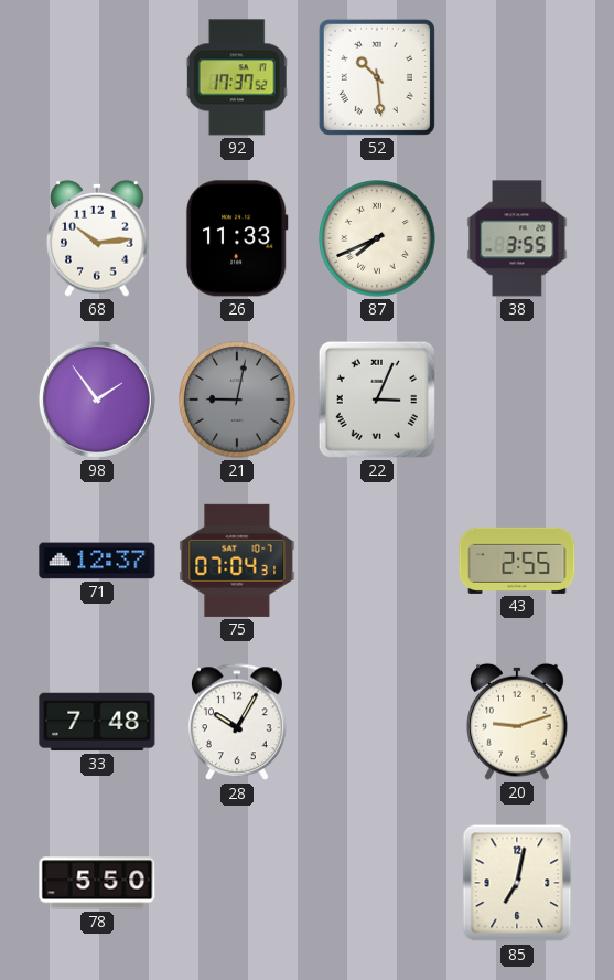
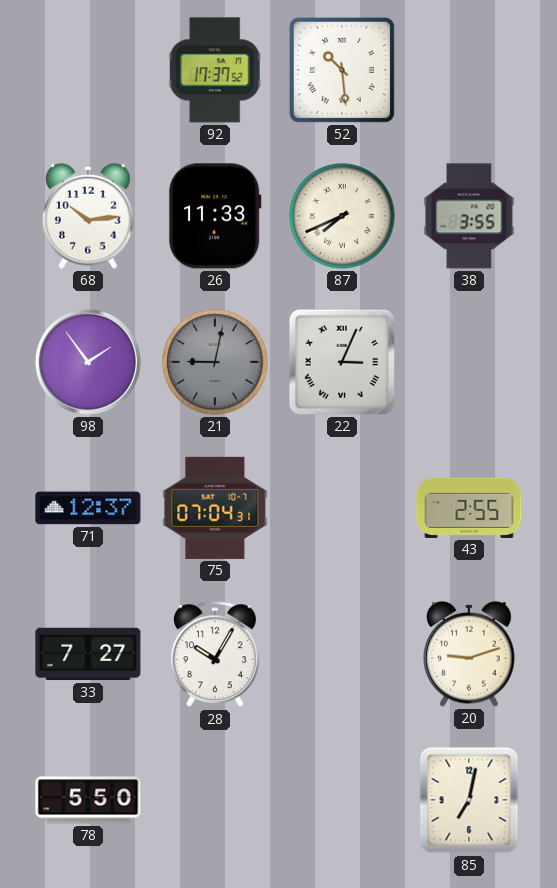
33: 7:48 -> 7:27
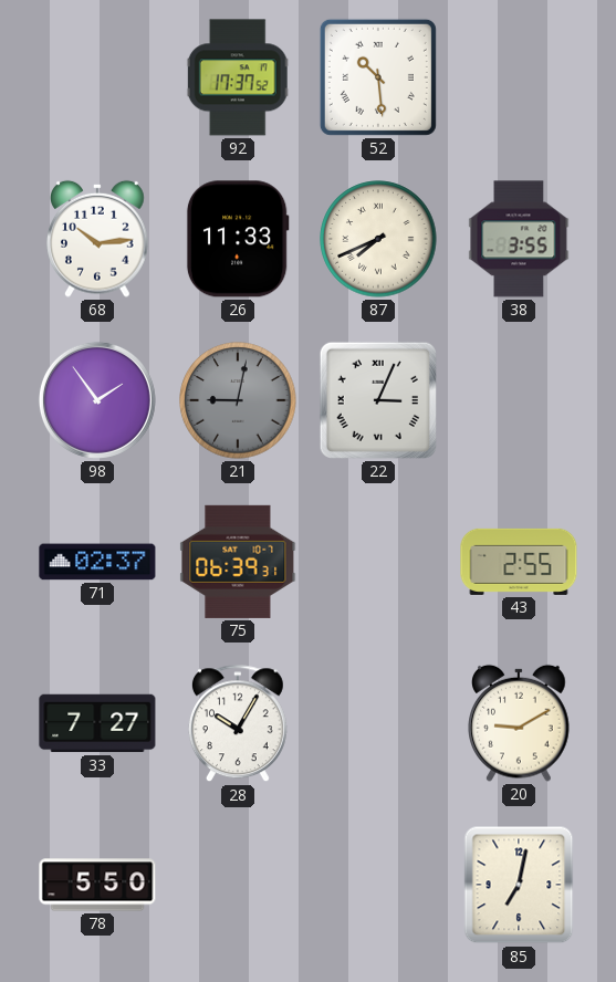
71: 12:37 -> 02:37
75: 07:04 -> 06:39
20: 9:12 -> 9:10
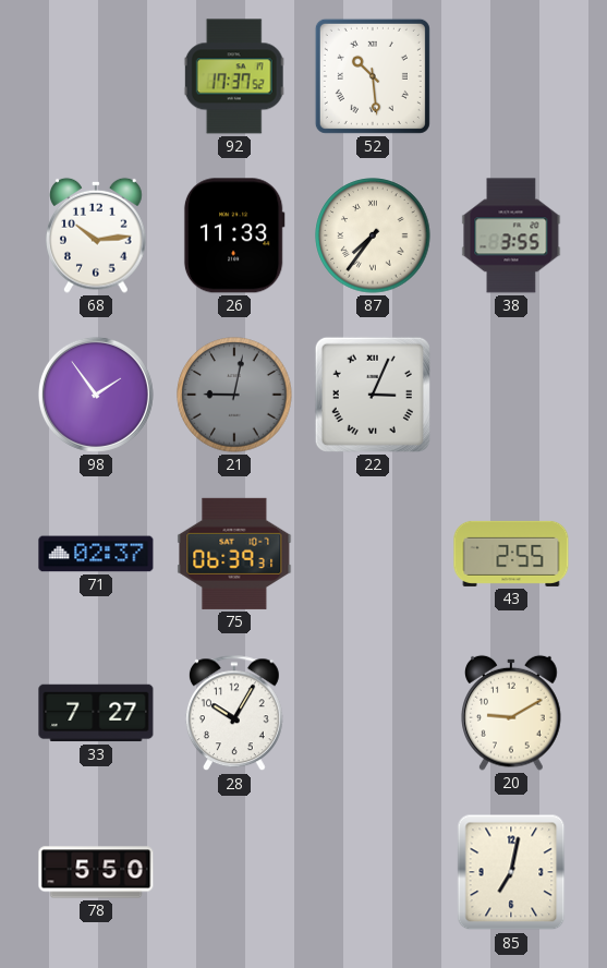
87: 7:41 -> 7:36
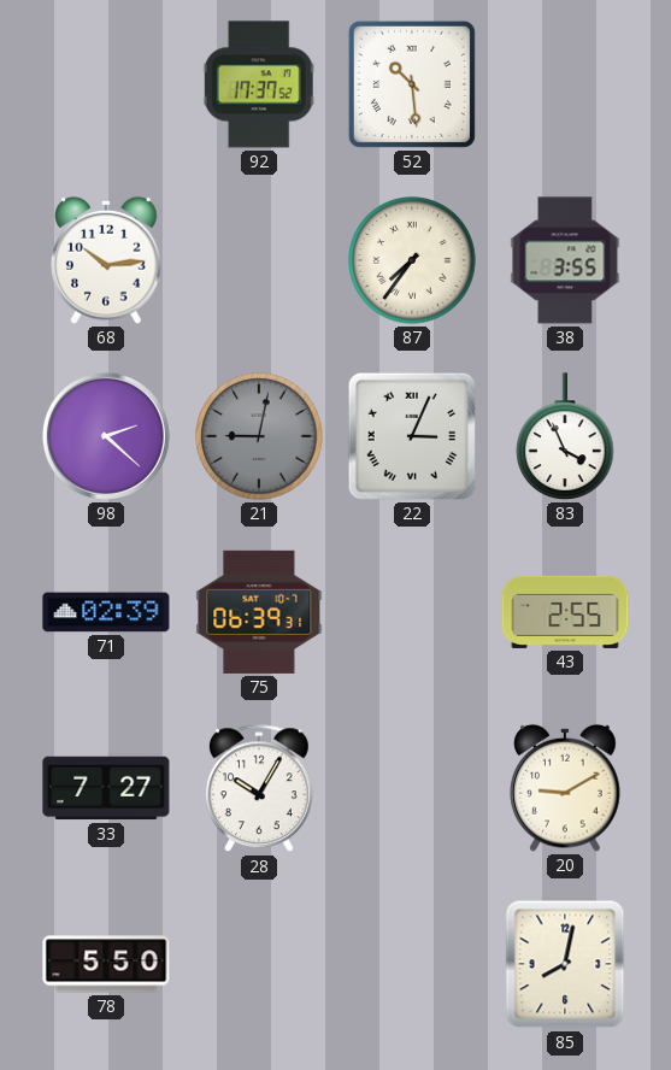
26: 11:33 -> none
98: 1:54 -> 2:22
83: none -> 3:56
71: 02:37 -> 02:39
85: 7:02 -> 8:02
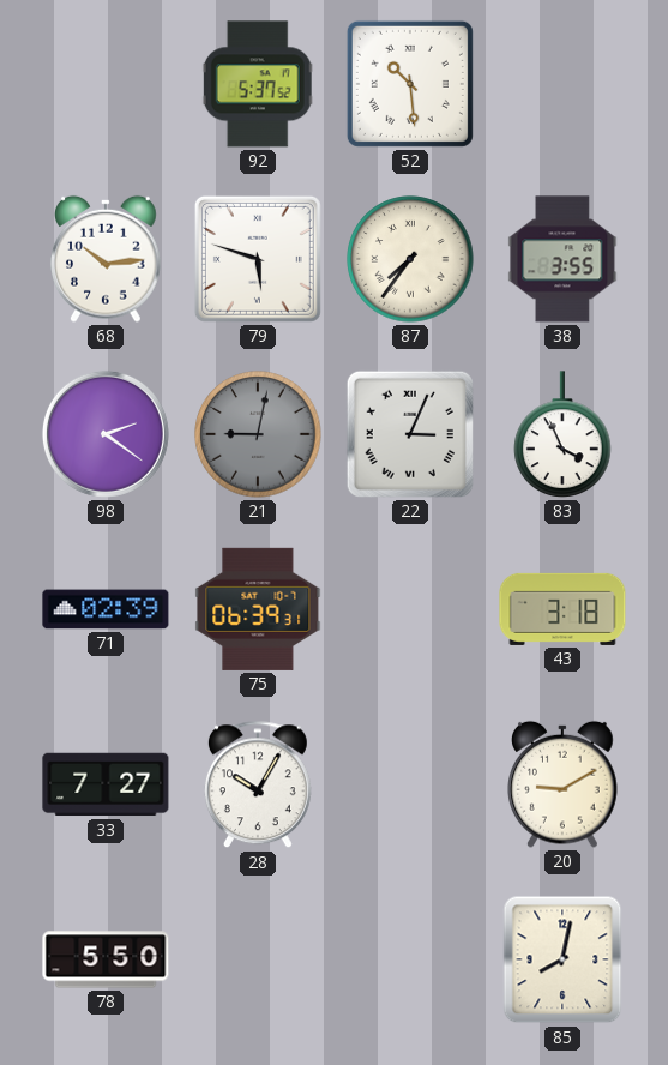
92: 17:37 -> 5:37
79: none -> 5:48
98: 2:22 -> 2:21
43: 2:55 -> 3:18
